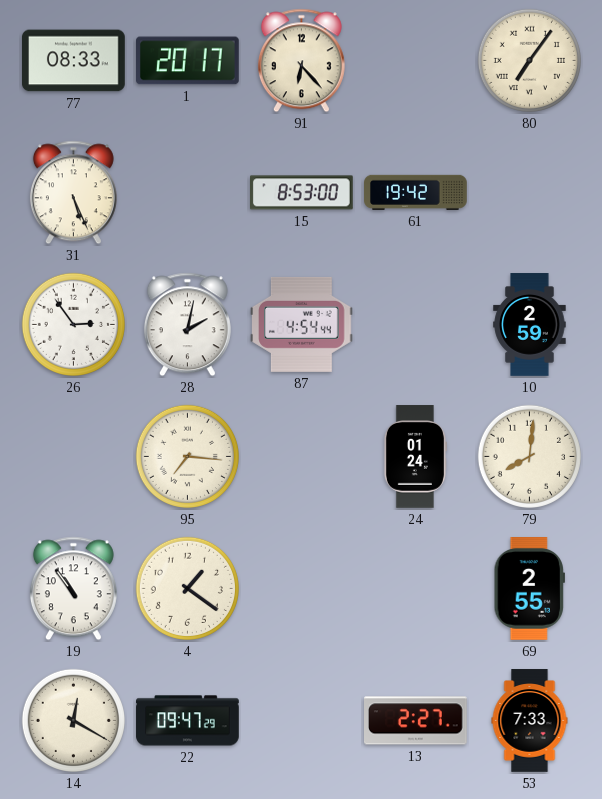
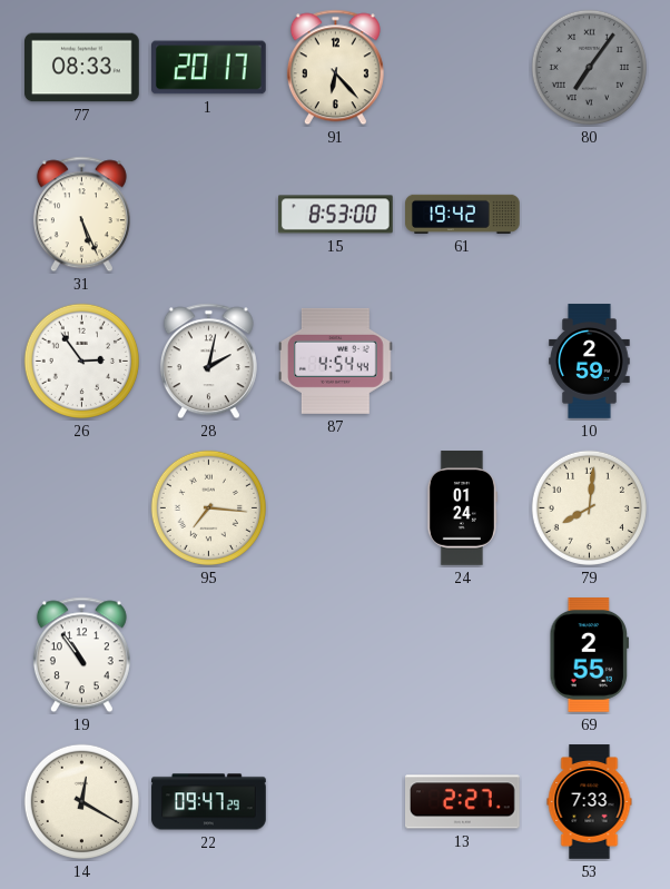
80 dial: cream -> grey
4: 1:21 -> none
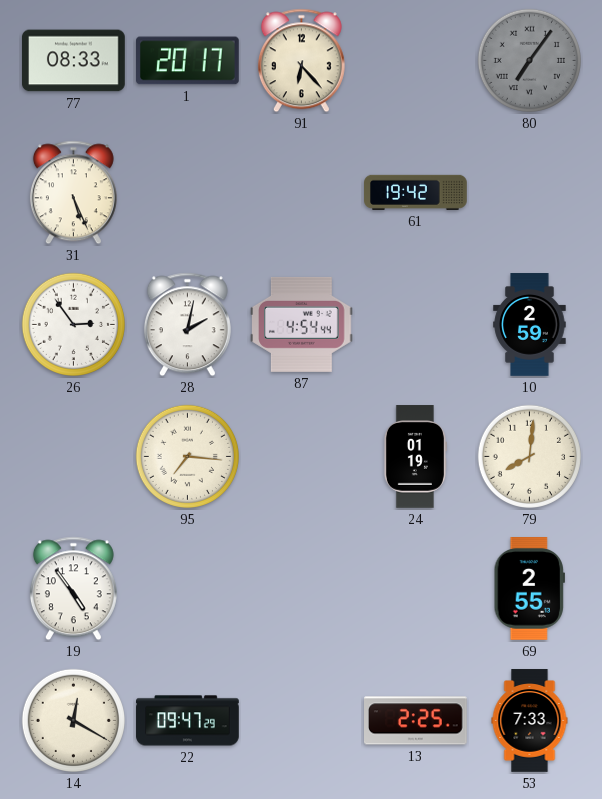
15: 8:53 -> none
24: 01:24 -> 01:19
19: 10:54 -> 4:54
13: 2:27 -> 2:25
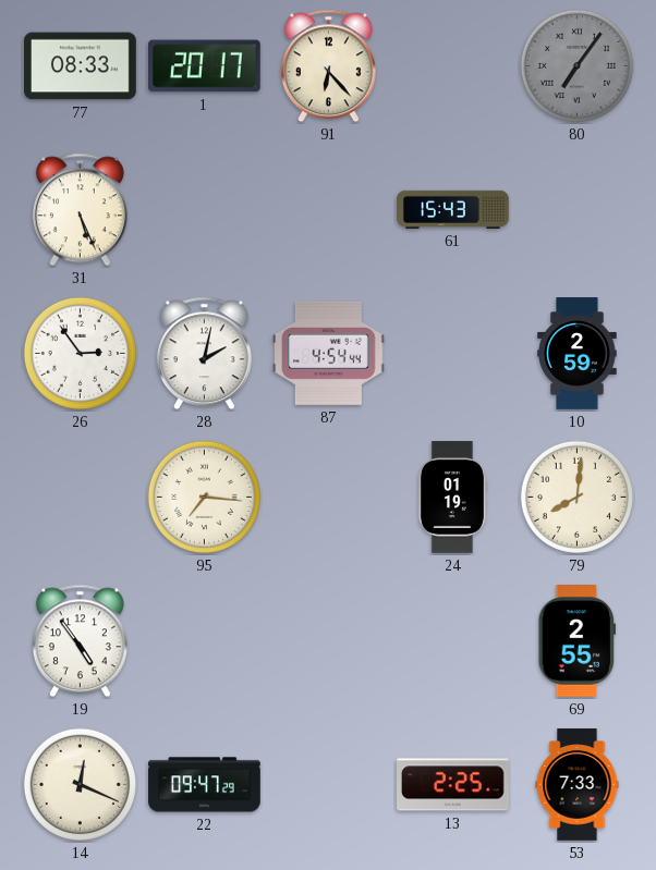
61: 19:42 -> 15:43
14: 12:20 -> 12:19
